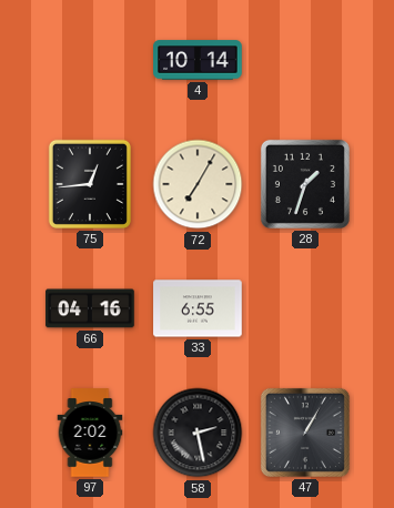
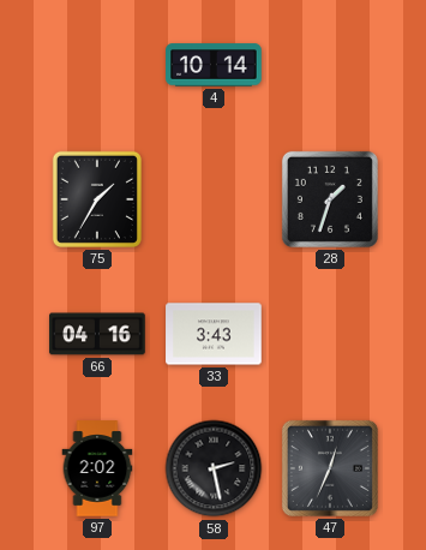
75: 12:44 -> 1:35
72: 7:05 -> none
33: 6:55 -> 3:43
47: 1:05 -> 12:34
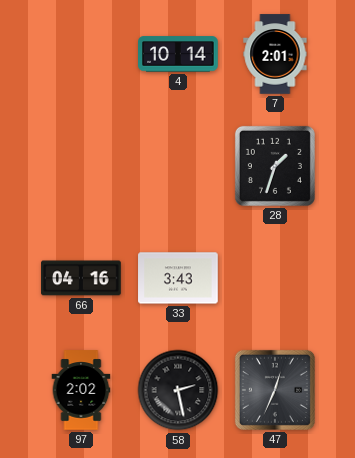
7: none -> 2:01
75: 1:35 -> none
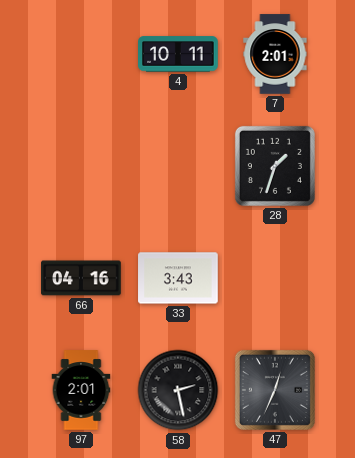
4: 10:14 -> 10:11
97: 2:02 -> 2:01
